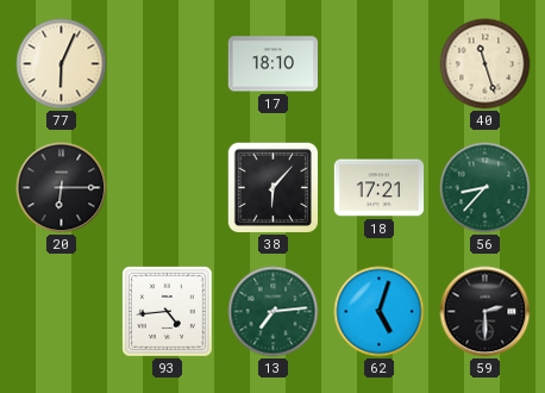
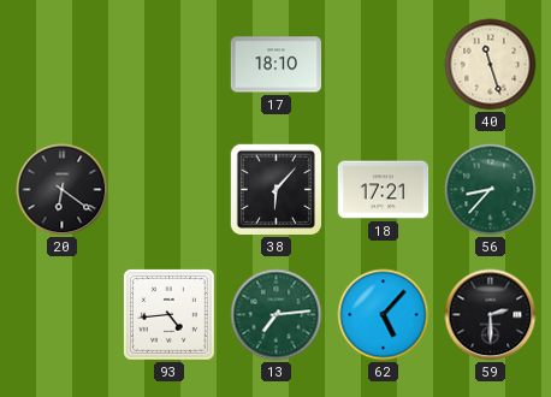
77: 6:04 -> none
20: 6:15 -> 6:21
62: 5:03 -> 5:07
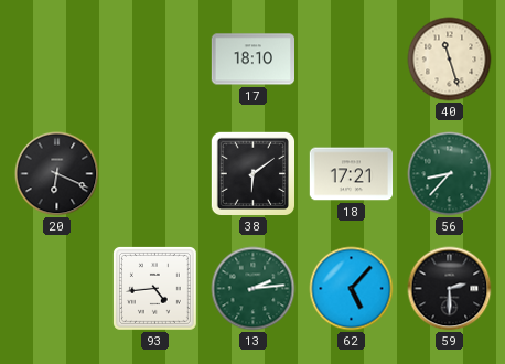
20: 6:21 -> 6:19
38: 6:07 -> 6:09
13: 7:14 -> 2:14
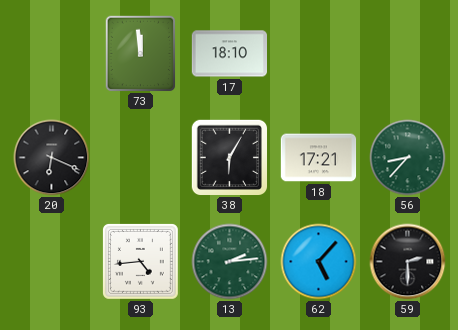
73: none -> 11:59
40: 11:27 -> none
38: 6:09 -> 6:05
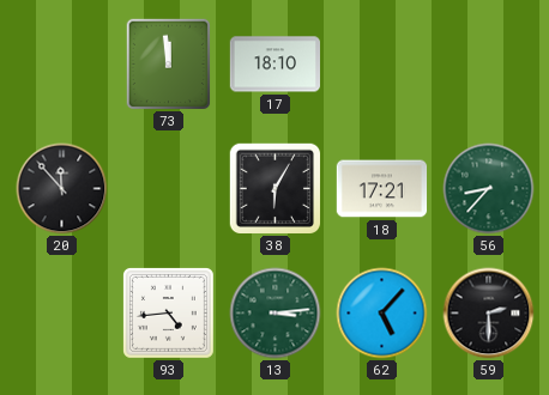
20: 6:19 -> 11:53
13: 2:14 -> 3:14
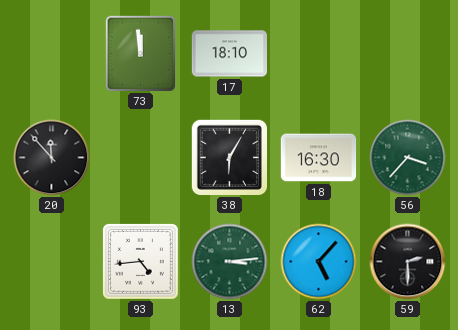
18: 17:21 -> 16:30
56: 8:37 -> 3:37
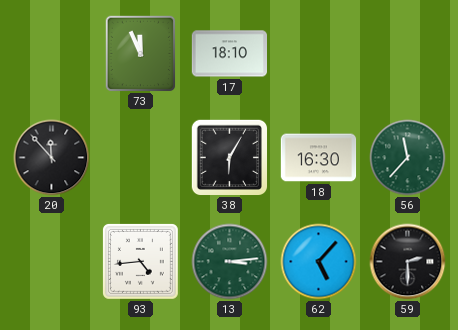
73: 11:59 -> 11:56
56: 3:37 -> 11:37
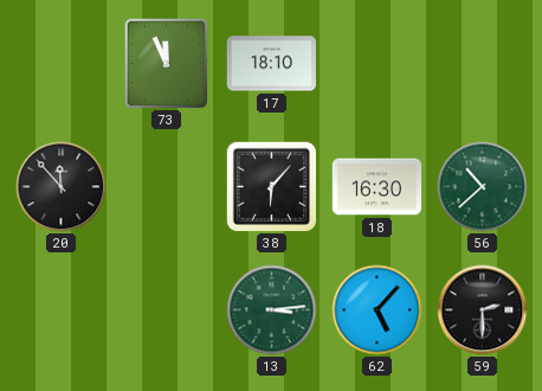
38: 6:05 -> 6:07
56: 11:37 -> 10:38
93: 4:44 -> none
